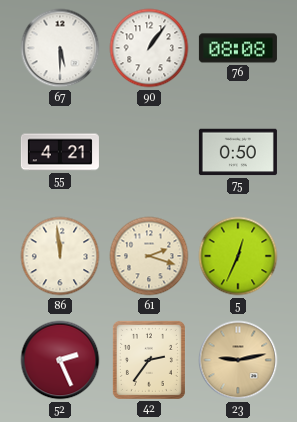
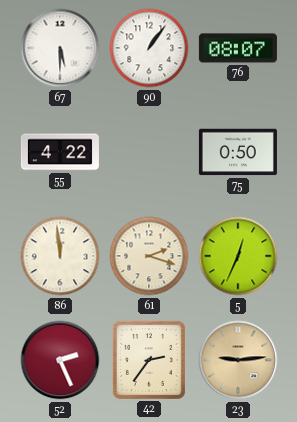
76: 08:08 -> 08:07
55: 4:21 -> 4:22
23: 9:13 -> 9:14
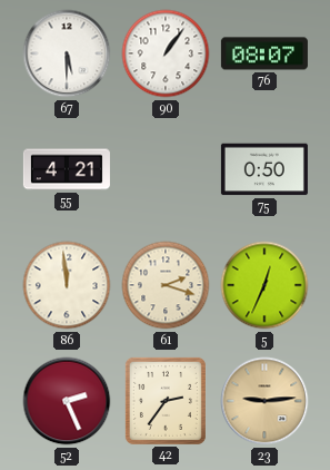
55: 4:22 -> 4:21
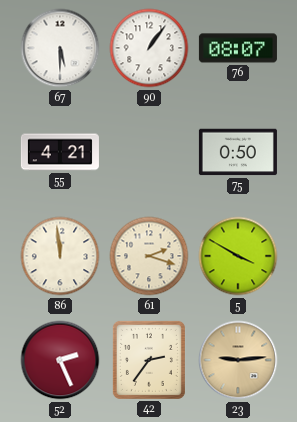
5: 12:34 -> 3:50
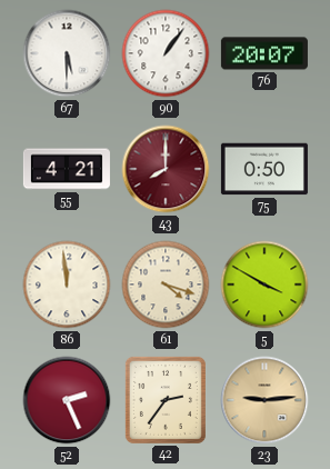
76: 08:07 -> 20:07
43: none -> 8:00
61: 2:18 -> 4:18
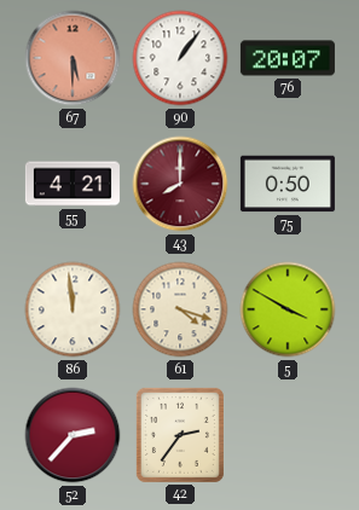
67 dial: white -> salmon
52: 2:26 -> 2:37
23: 9:14 -> none
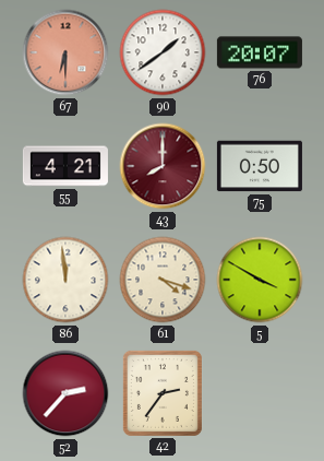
67: 5:30 -> 6:30
90: 1:06 -> 1:39
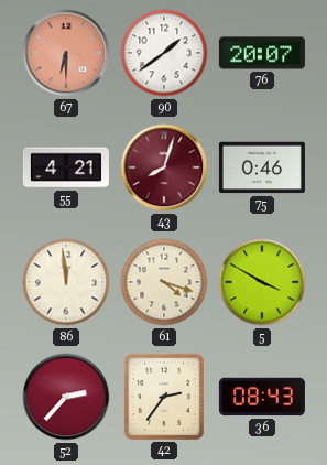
43: 8:00 -> 8:03
75: 0:50 -> 0:46
36: none -> 08:43
